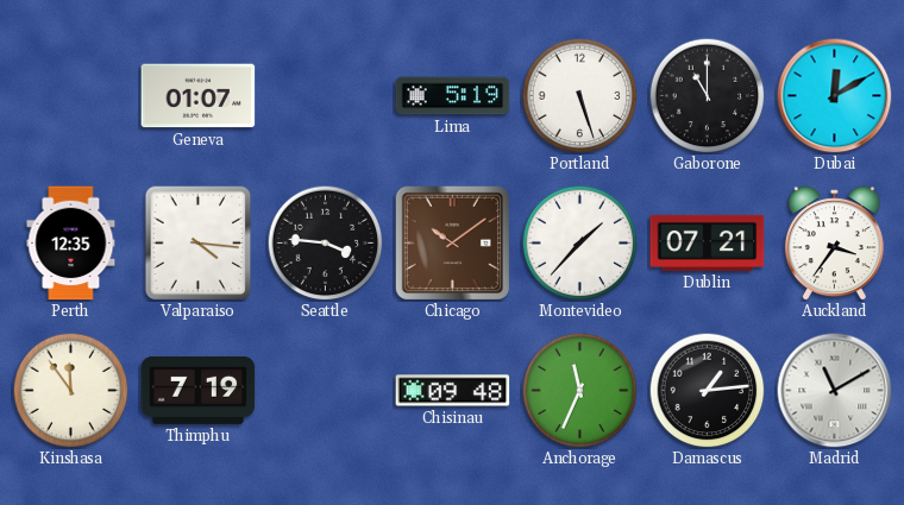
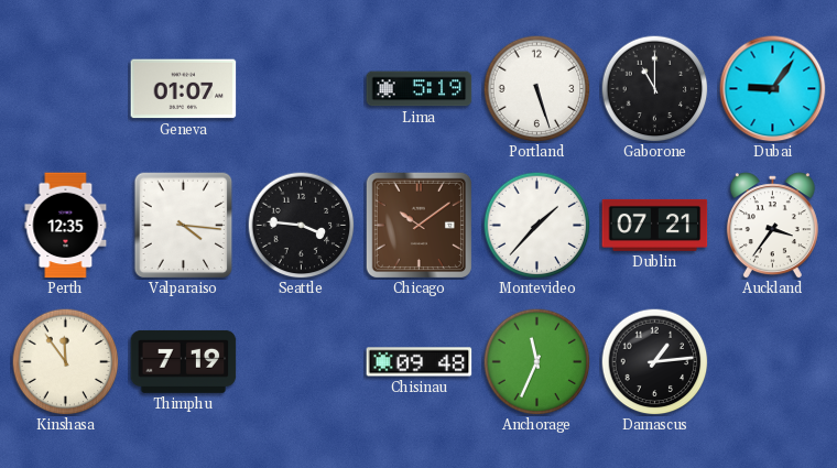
Dubai: 12:10 -> 9:06
Madrid: 11:10 -> none
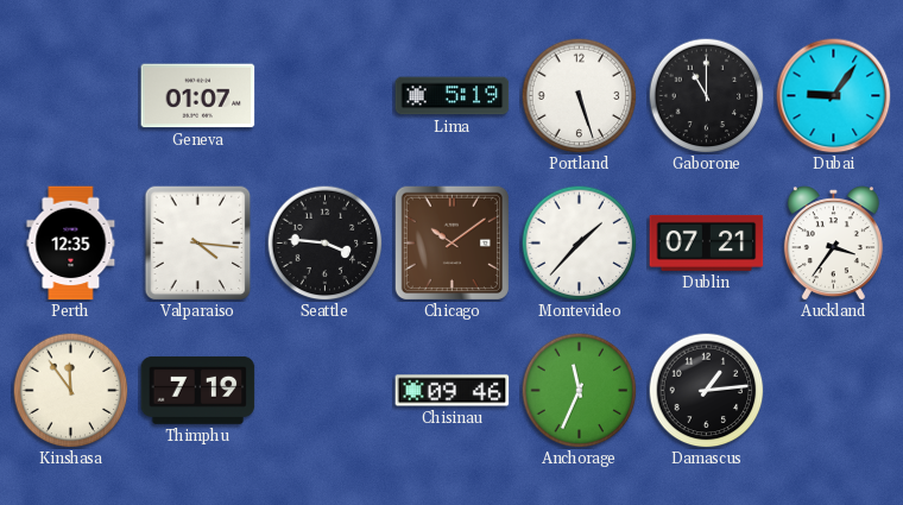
Chisinau: 09:48 -> 09:46
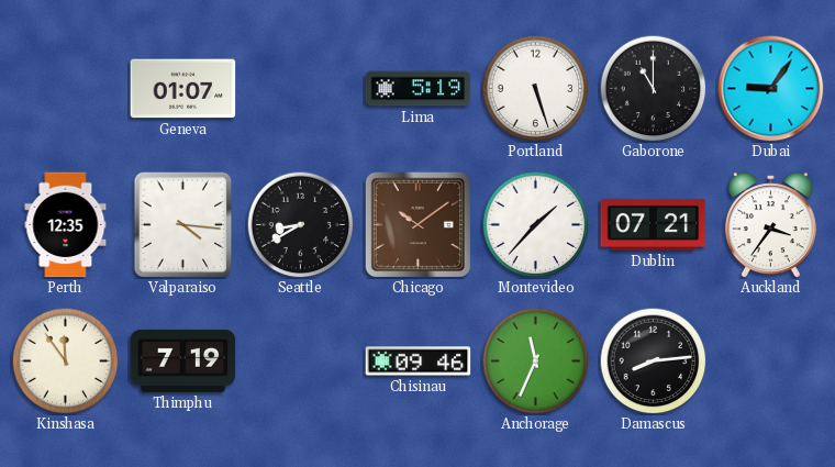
Seattle: 3:46 -> 8:40
Damascus: 1:14 -> 8:14
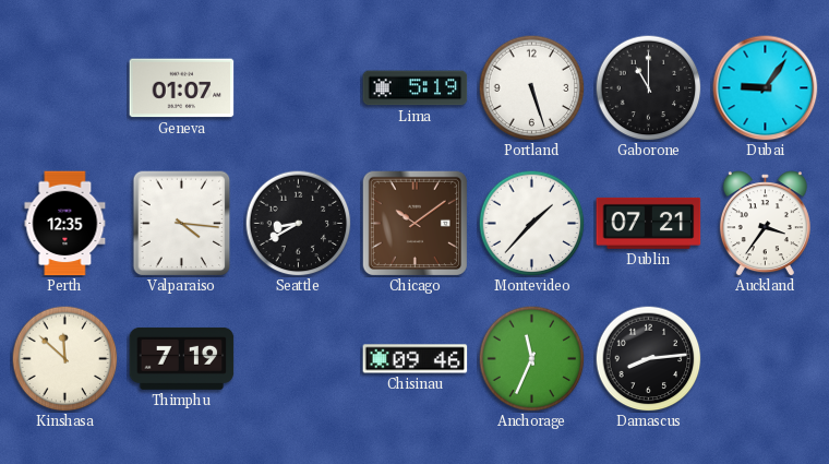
Kinshasa: 11:54 -> 11:52
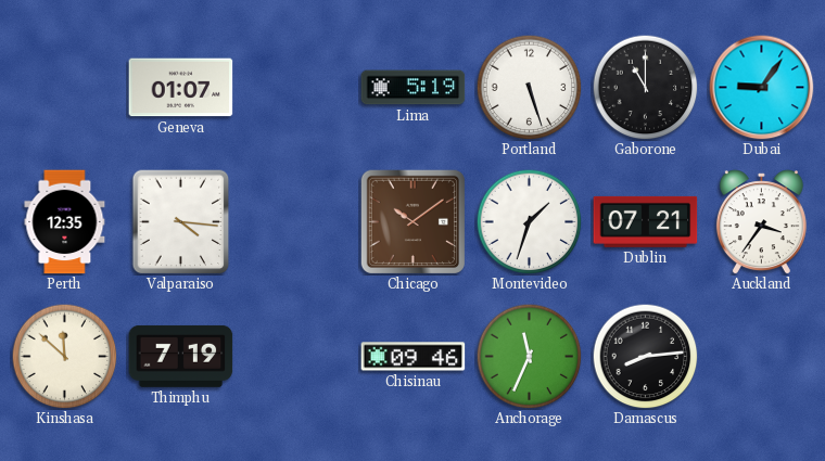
Seattle: 8:40 -> none
Montevideo: 1:37 -> 1:33
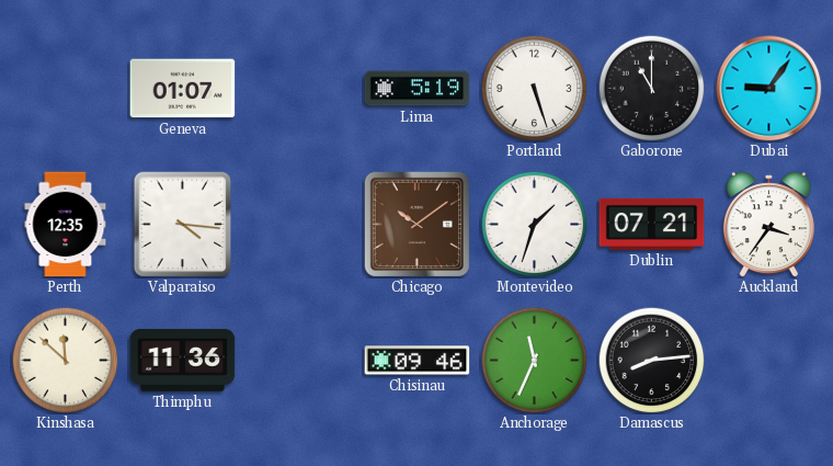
Thimphu: 7:19 -> 11:36
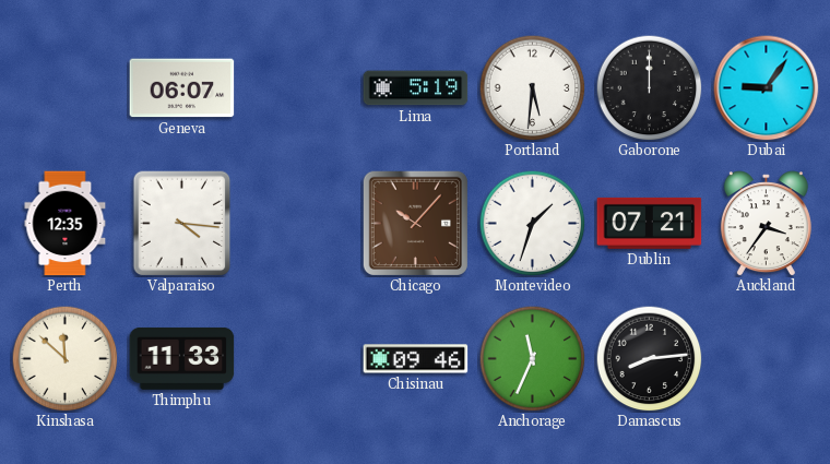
Geneva: 01:07 -> 06:07
Portland: 5:27 -> 5:31
Gaborone: 11:00 -> 12:00
Chicago: 10:09 -> 10:07
Thimphu: 11:36 -> 11:33
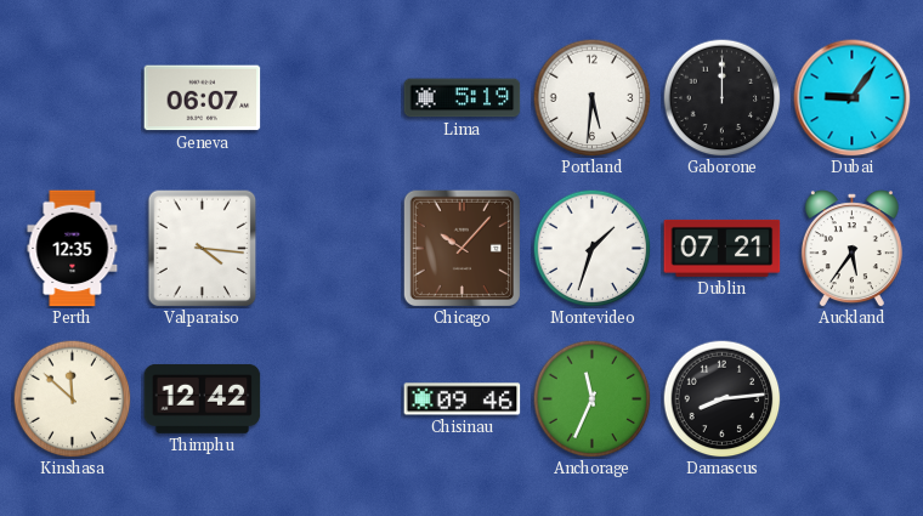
Auckland: 3:36 -> 5:36
Thimphu: 11:33 -> 12:42
